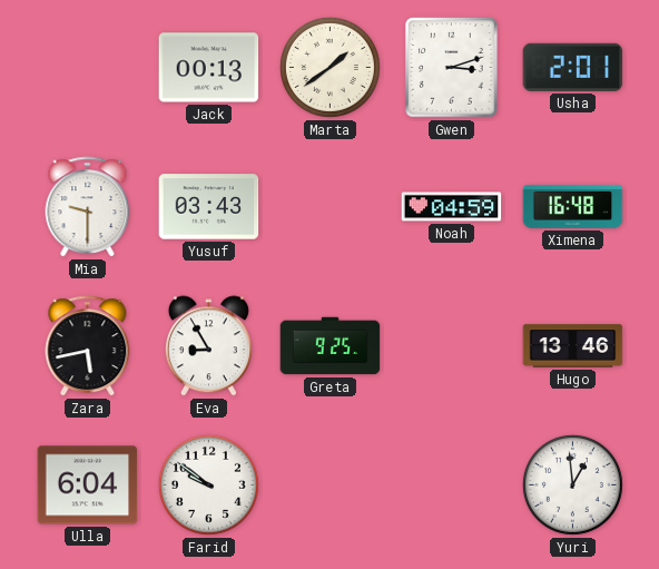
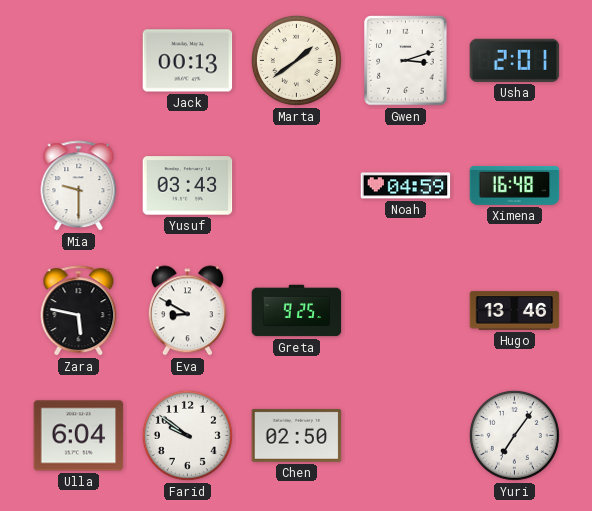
Zara: 5:43 -> 5:47
Eva: 8:55 -> 8:50
Chen: none -> 02:50
Yuri: 12:59 -> 7:06
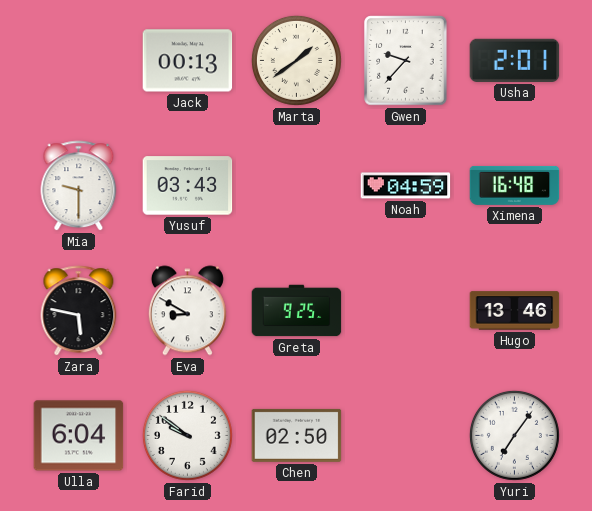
Gwen: 3:12 -> 9:37
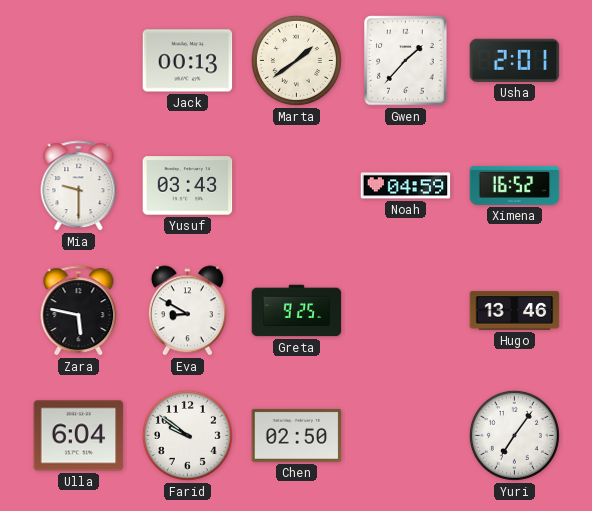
Gwen: 9:37 -> 1:37
Ximena: 16:48 -> 16:52
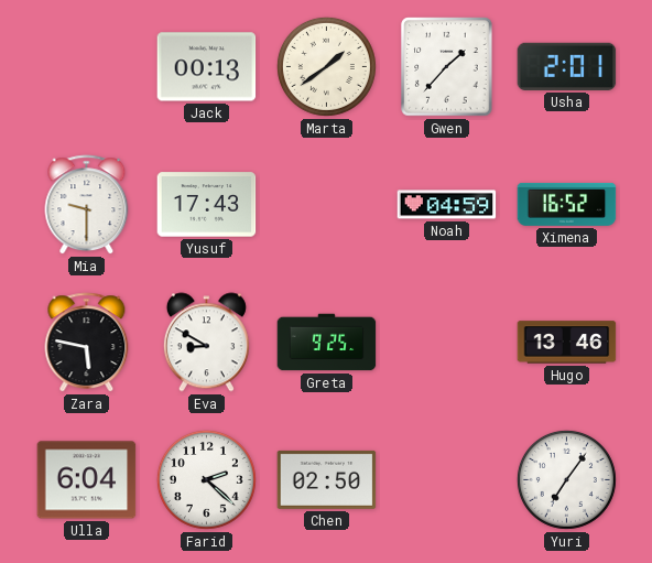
Yusuf: 03:43 -> 17:43
Farid: 9:51 -> 2:22
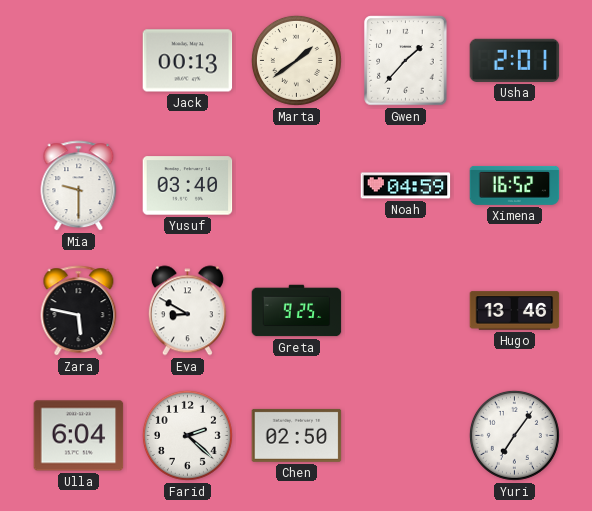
Yusuf: 17:43 -> 03:40
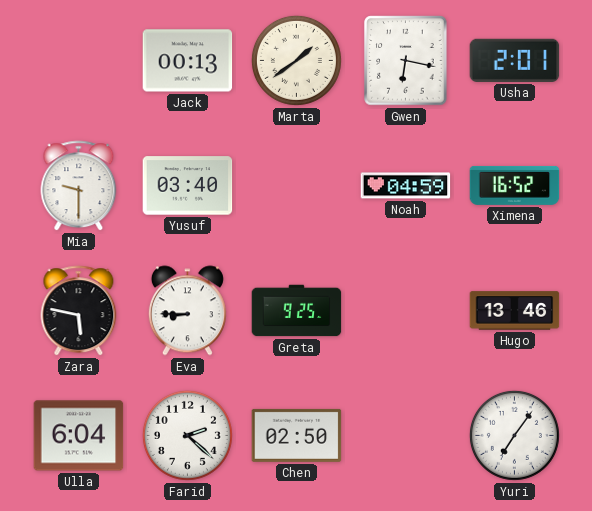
Gwen: 1:37 -> 6:17
Eva: 8:50 -> 8:45
